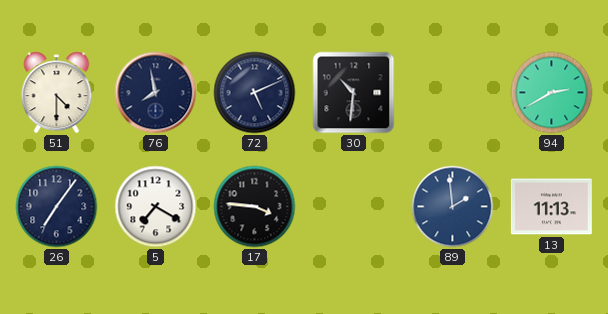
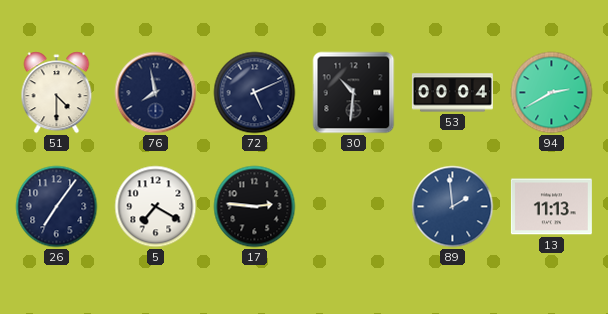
53: none -> 00:04
17: 3:46 -> 2:46
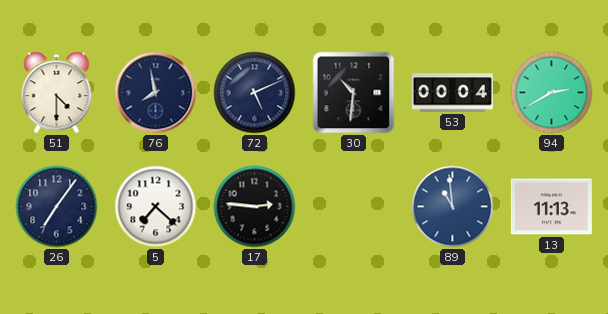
5: 7:20 -> 7:22
89: 1:59 -> 10:59
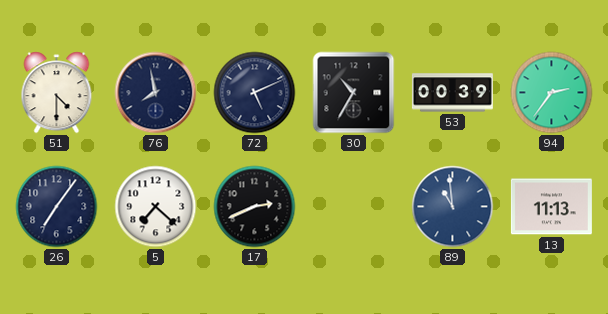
30: 10:31 -> 10:35
53: 00:04 -> 00:39
94: 2:40 -> 2:36
17: 2:46 -> 2:41
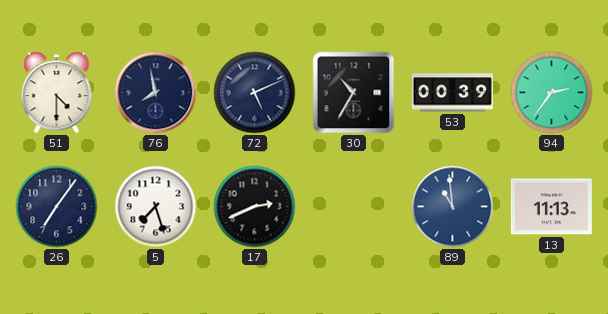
5: 7:22 -> 7:27
